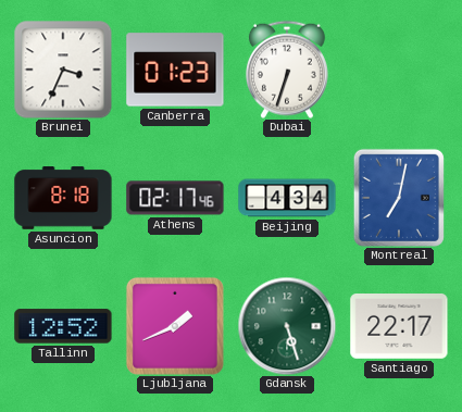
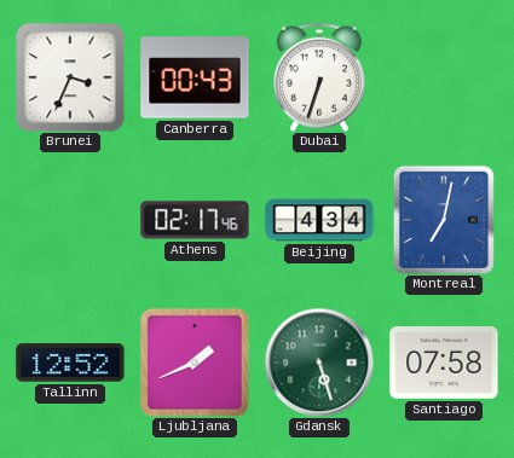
Canberra: 01:23 -> 00:43
Asuncion: 8:18 -> none
Santiago: 22:17 -> 07:58
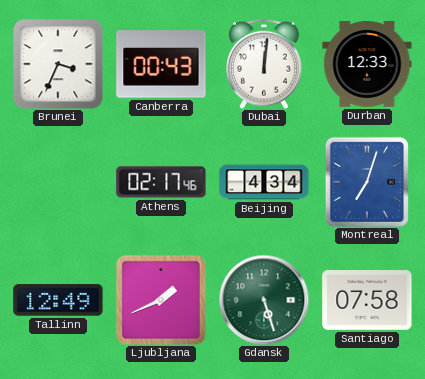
Dubai: 6:33 -> 12:01
Durban: none -> 12:33
Montreal: 7:02 -> 7:03
Tallinn: 12:52 -> 12:49
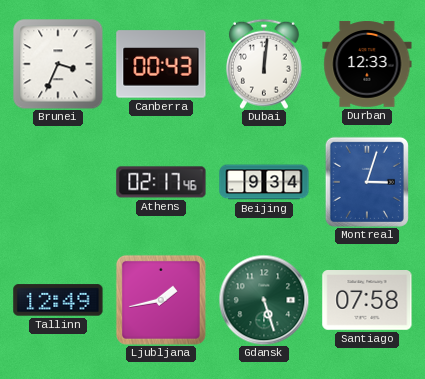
Beijing: 4:34 -> 9:34
Montreal: 7:03 -> 3:03
Ljubljana: 1:41 -> 1:43
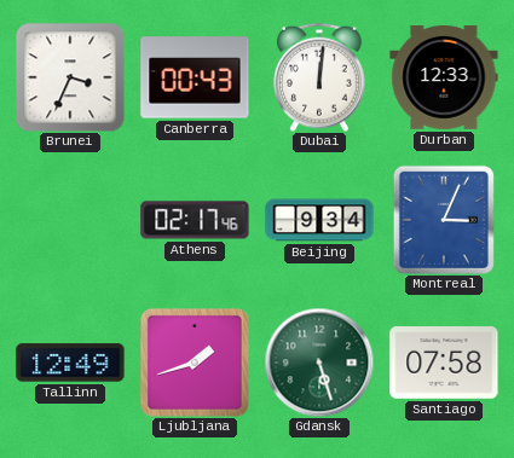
Montreal: 3:03 -> 3:04
Ljubljana: 1:43 -> 1:42
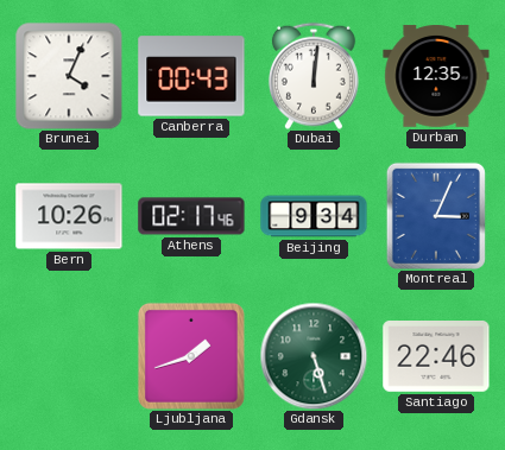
Brunei: 3:34 -> 4:04
Durban: 12:33 -> 12:35
Bern: none -> 10:26
Tallinn: 12:49 -> none
Santiago: 07:58 -> 22:46
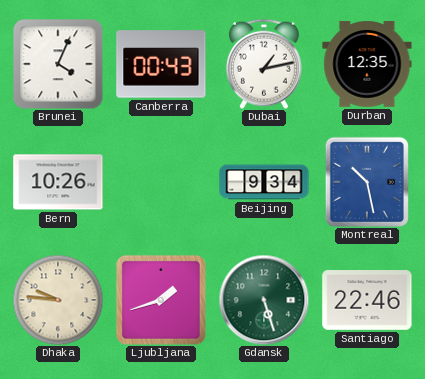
Dubai: 12:01 -> 1:13
Athens: 02:17 -> none
Montreal: 3:04 -> 10:28
Dhaka: none -> 9:46
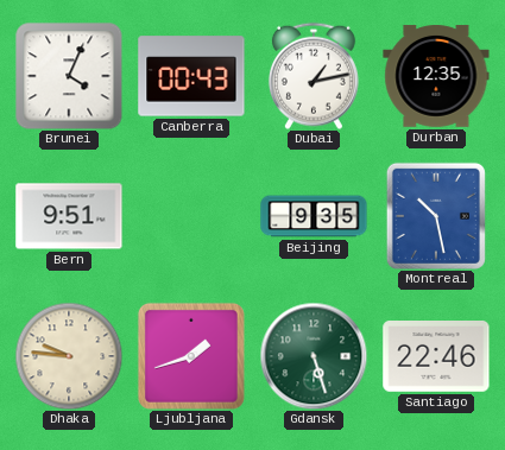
Bern: 10:26 -> 9:51
Beijing: 9:34 -> 9:35
